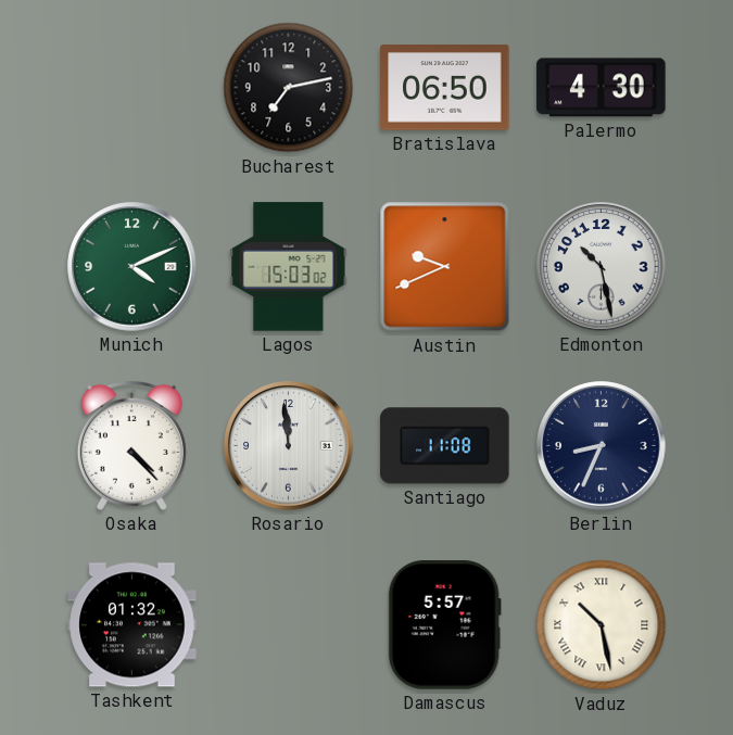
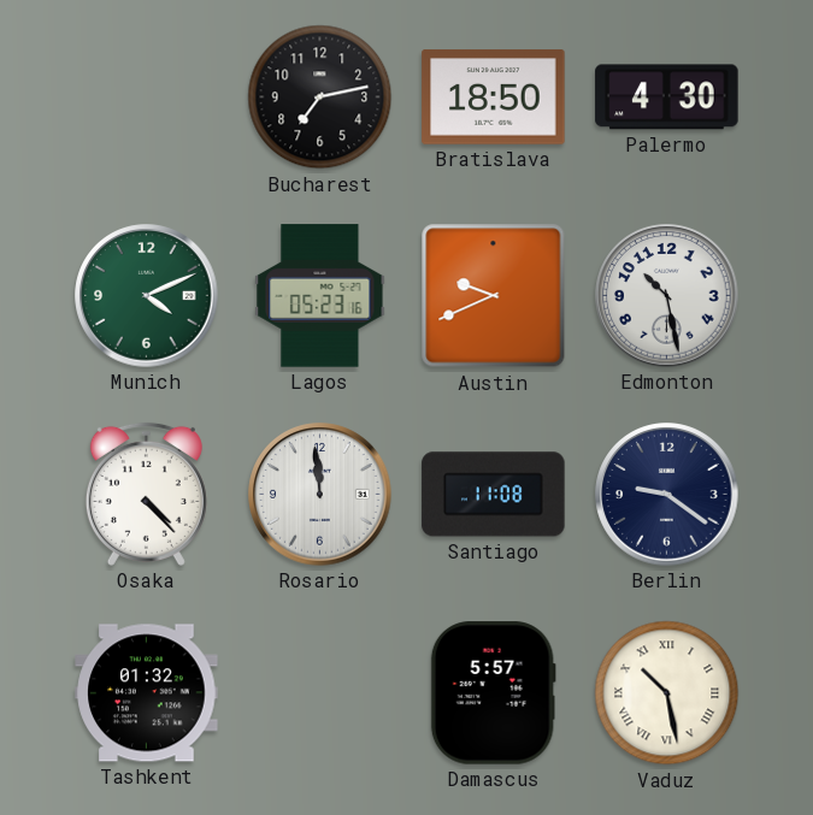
Bratislava: 06:50 -> 18:50
Lagos: 15:03 -> 05:23
Berlin: 8:34 -> 9:21
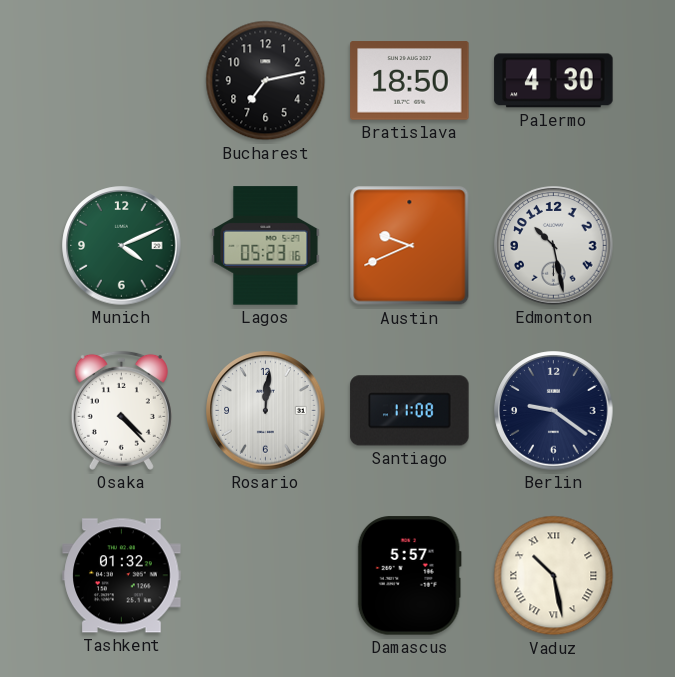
Rosario: 11:59 -> 12:01
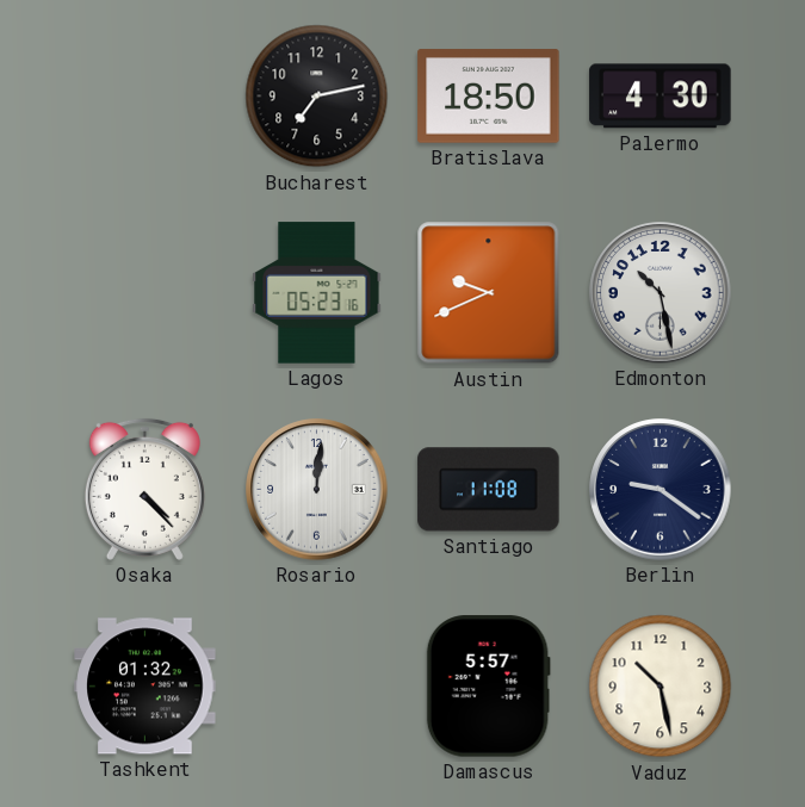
Munich: 4:11 -> none
Vaduz numerals: Roman -> Arabic
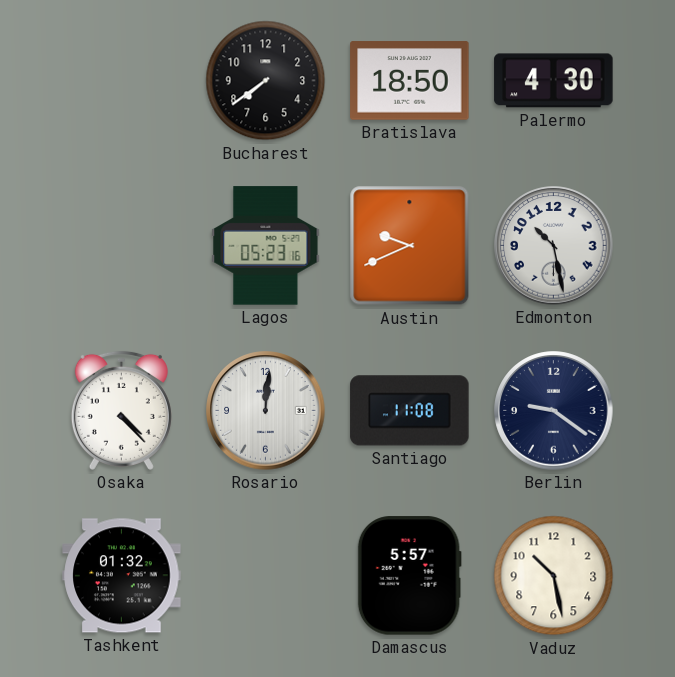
Bucharest: 7:13 -> 7:39
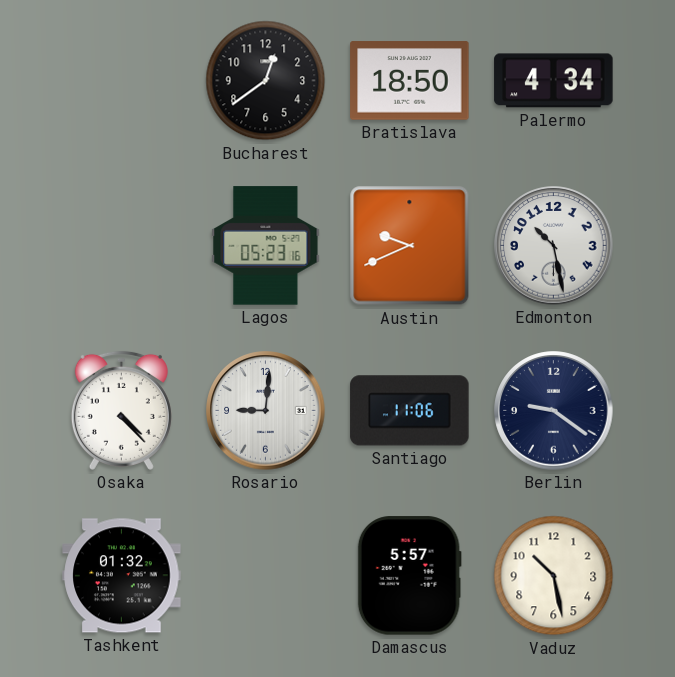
Bucharest: 7:39 -> 12:39
Palermo: 4:30 -> 4:34
Rosario: 12:01 -> 9:01
Santiago: 11:08 -> 11:06
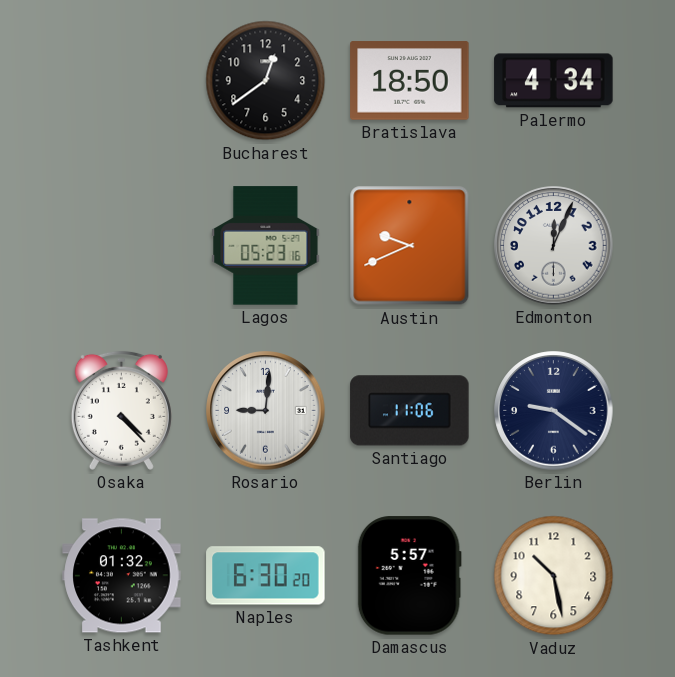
Edmonton: 10:28 -> 12:04
Naples: none -> 6:30
